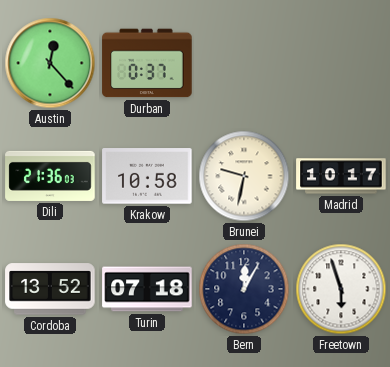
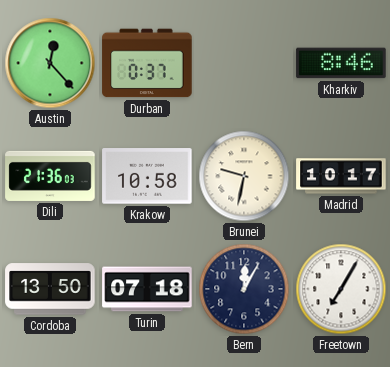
Kharkiv: none -> 8:46
Cordoba: 13:52 -> 13:50
Freetown: 5:57 -> 7:05
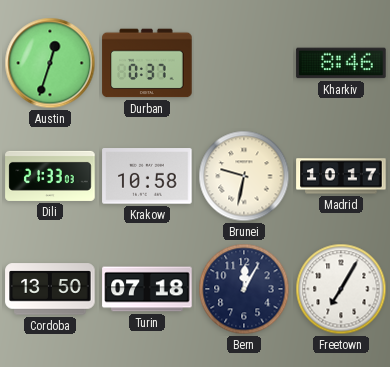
Austin: 12:23 -> 12:33
Dili: 21:36 -> 21:33
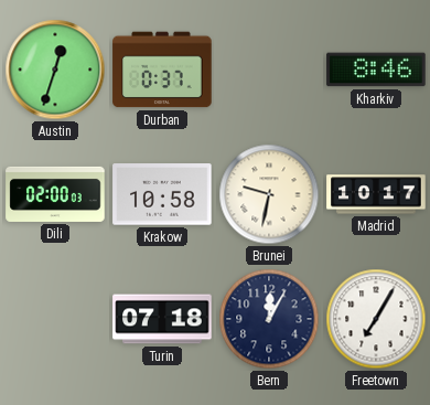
Dili: 21:33 -> 02:00
Cordoba: 13:50 -> none
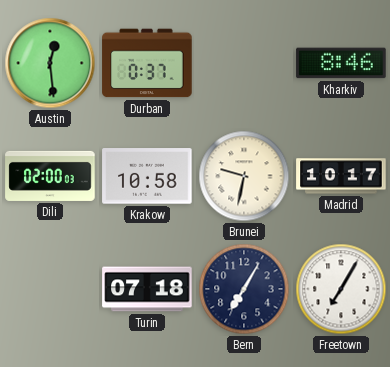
Austin: 12:33 -> 12:29
Bern: 12:05 -> 7:05
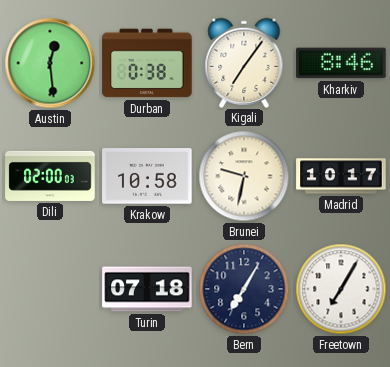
Durban: 0:37 -> 0:38
Kigali: none -> 7:06
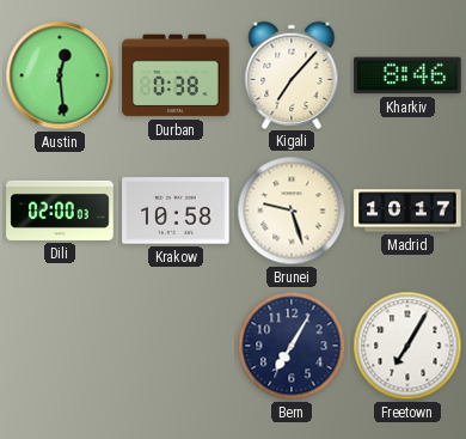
Kigali: 7:06 -> 7:07
Brunei: 9:32 -> 9:27
Turin: 07:18 -> none
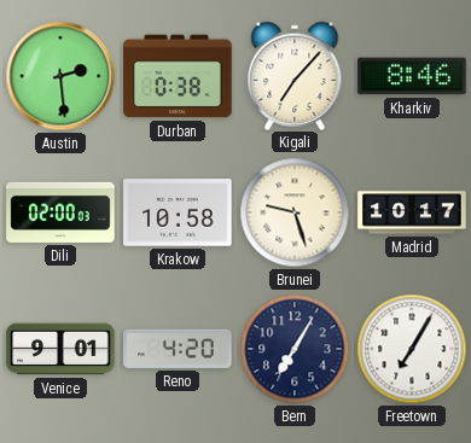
Austin: 12:29 -> 2:29
Venice: none -> 9:01
Reno: none -> 4:20
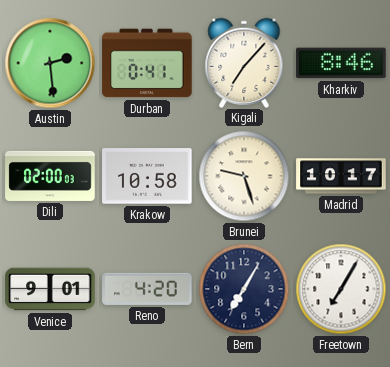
Durban: 0:38 -> 0:41
